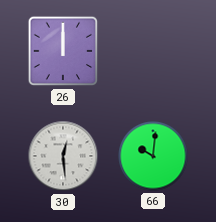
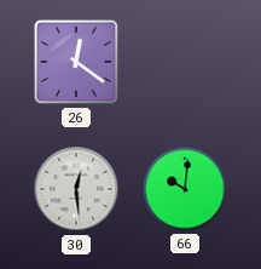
26: 12:00 -> 12:21
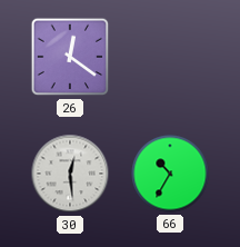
66: 10:01 -> 10:35
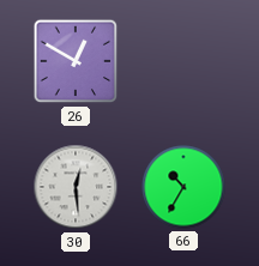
26: 12:21 -> 12:50
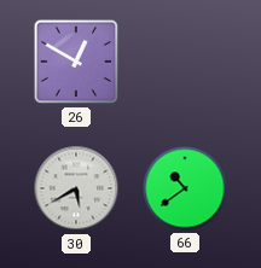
30: 12:29 -> 5:40
66: 10:35 -> 10:39
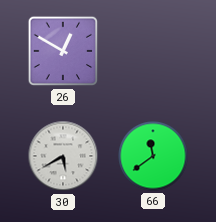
66: 10:39 -> 11:39
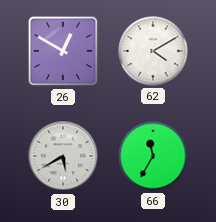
62: none -> 4:10
66: 11:39 -> 11:35
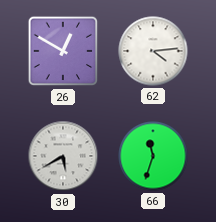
62: 4:10 -> 4:14
66: 11:35 -> 11:33
